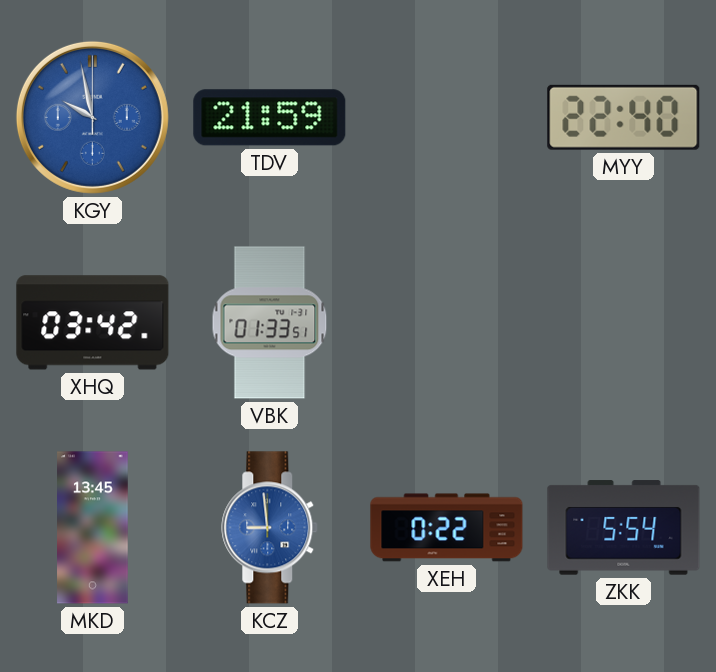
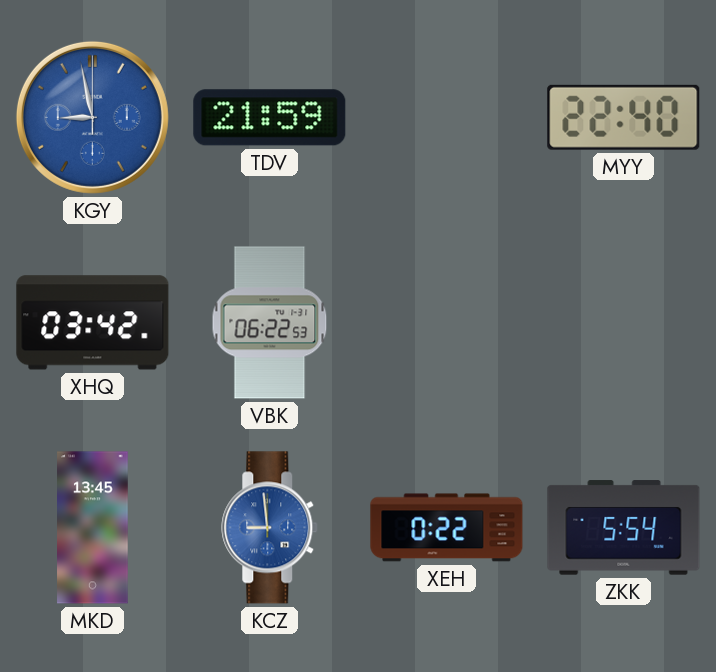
KGY: 9:58 -> 8:58
VBK: 01:33 -> 06:22
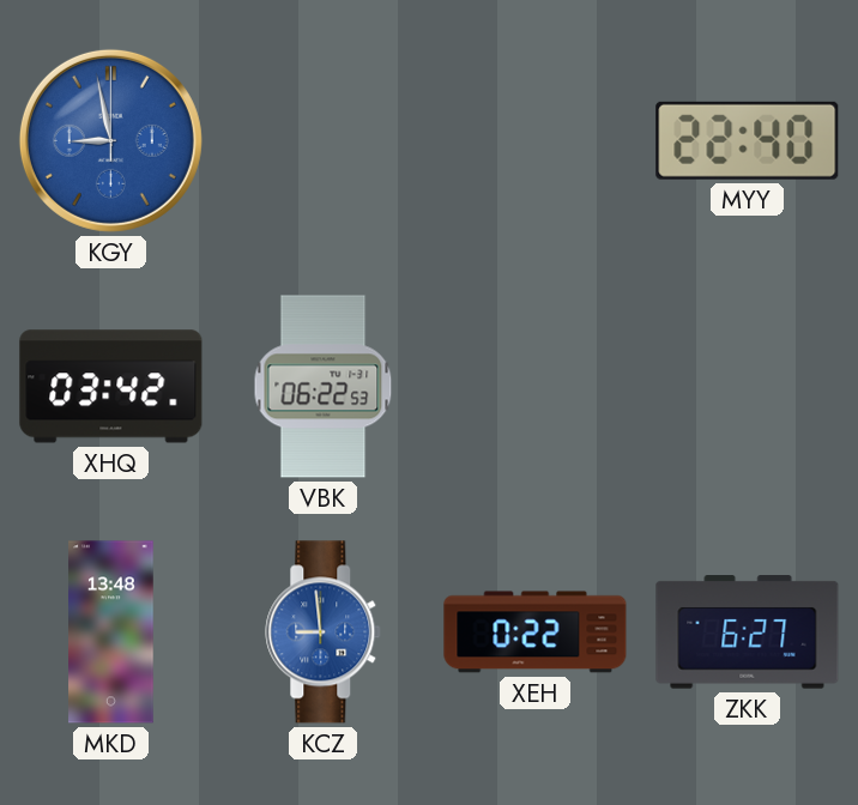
TDV: 21:59 -> none
MKD: 13:45 -> 13:48
ZKK: 5:54 -> 6:27
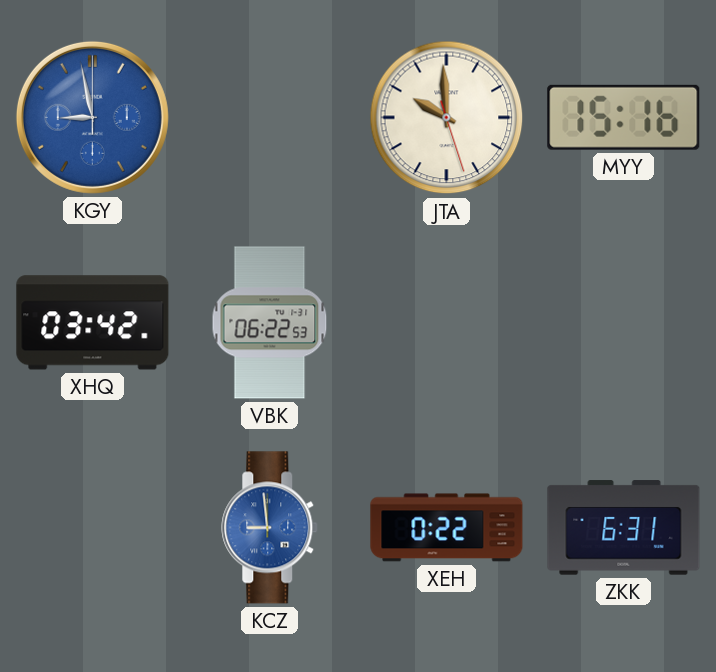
JTA: none -> 9:59
MYY: 22:40 -> 15:16
MKD: 13:48 -> none
ZKK: 6:27 -> 6:31
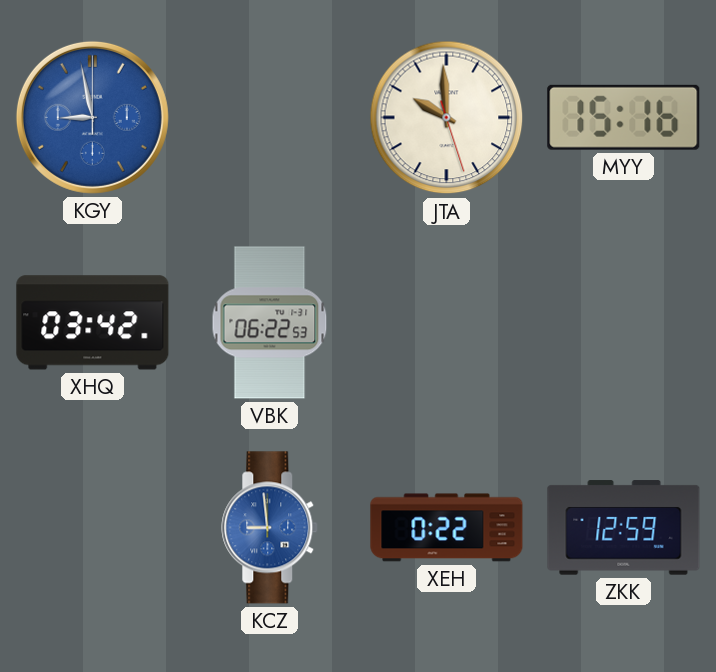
ZKK: 6:31 -> 12:59
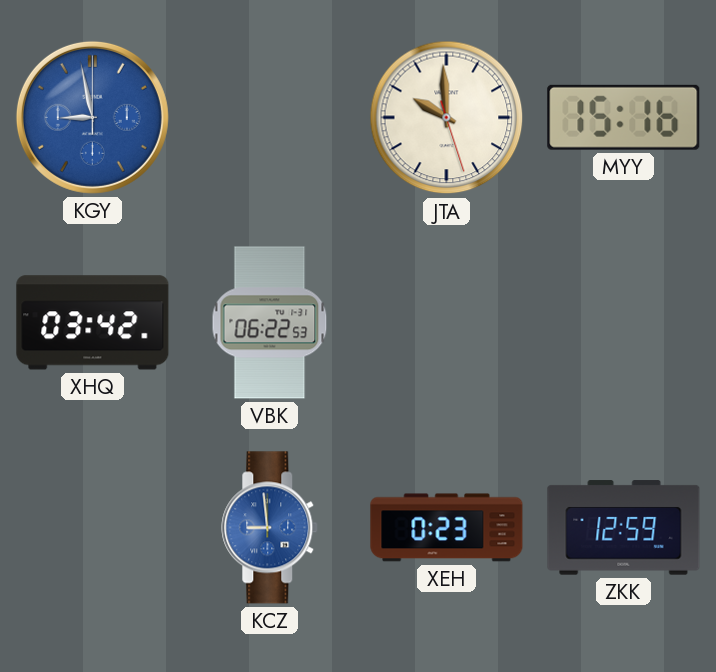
XEH: 0:22 -> 0:23
